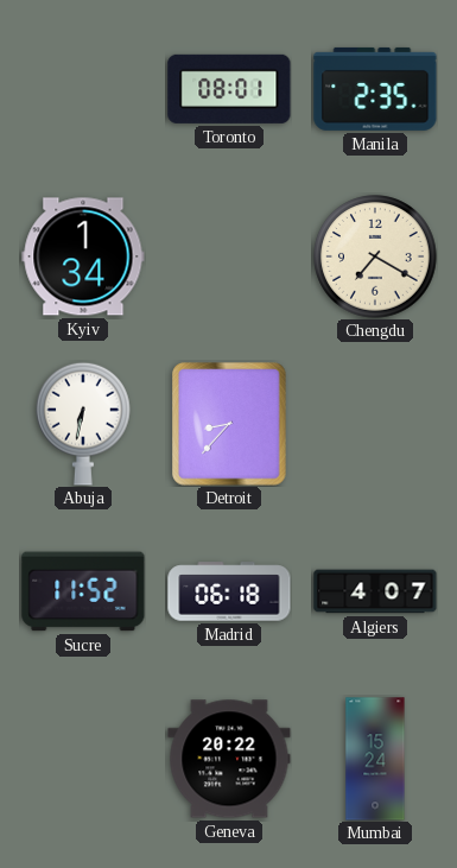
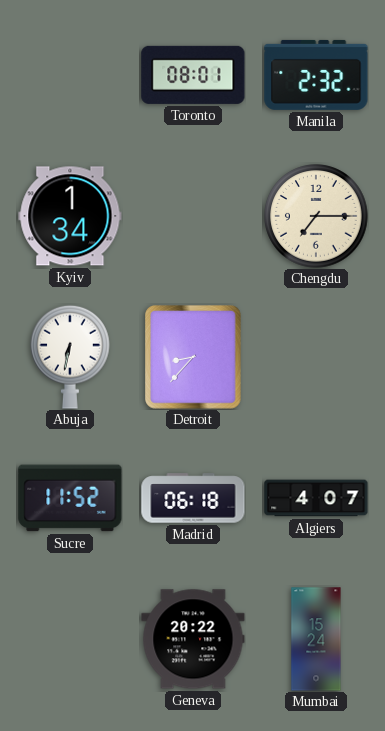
Manila: 2:35 -> 2:32
Chengdu: 7:20 -> 7:15
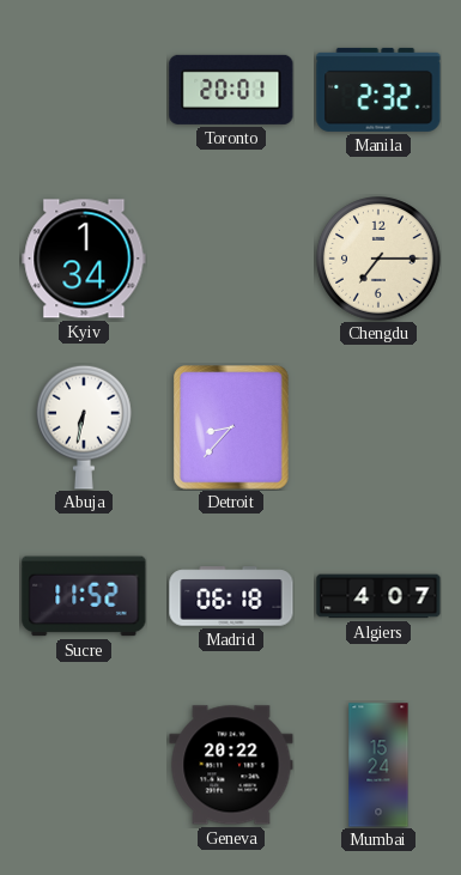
Toronto: 08:01 -> 20:01
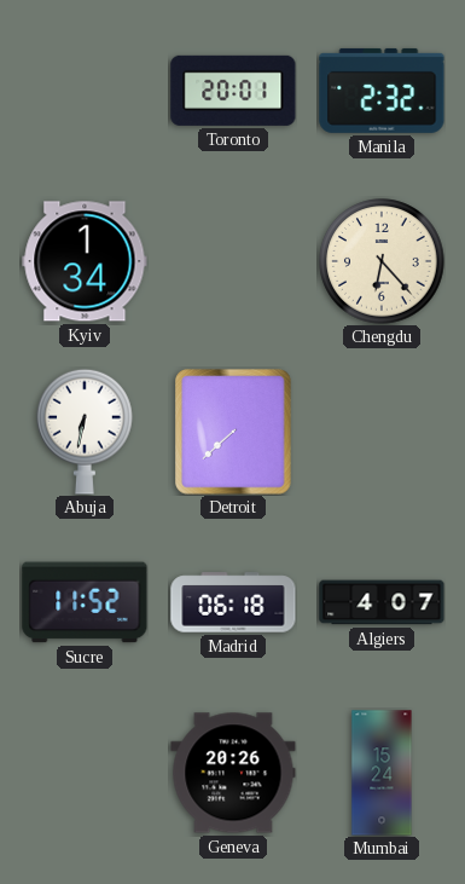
Chengdu: 7:15 -> 6:23
Detroit: 8:37 -> 7:38
Geneva: 20:22 -> 20:26
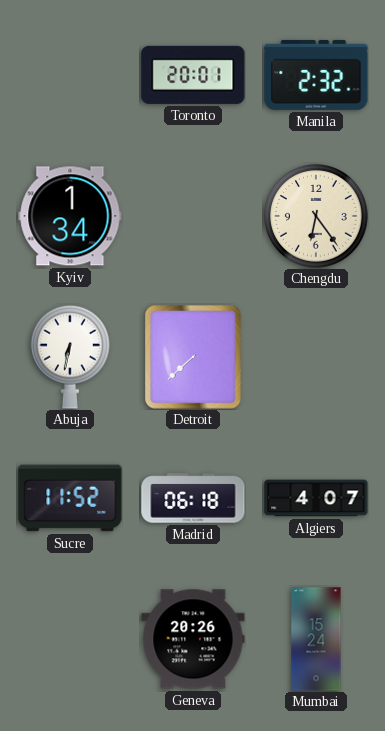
Chengdu: 6:23 -> 6:24
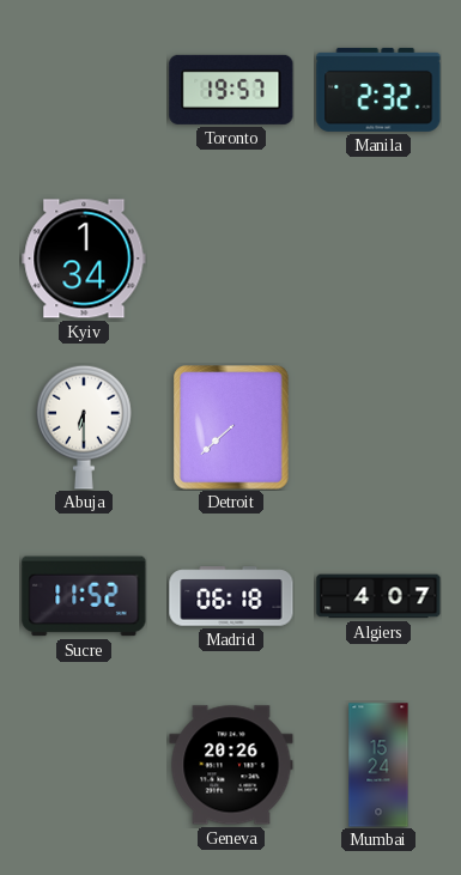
Toronto: 20:01 -> 19:57
Chengdu: 6:24 -> none
Abuja: 6:32 -> 6:30
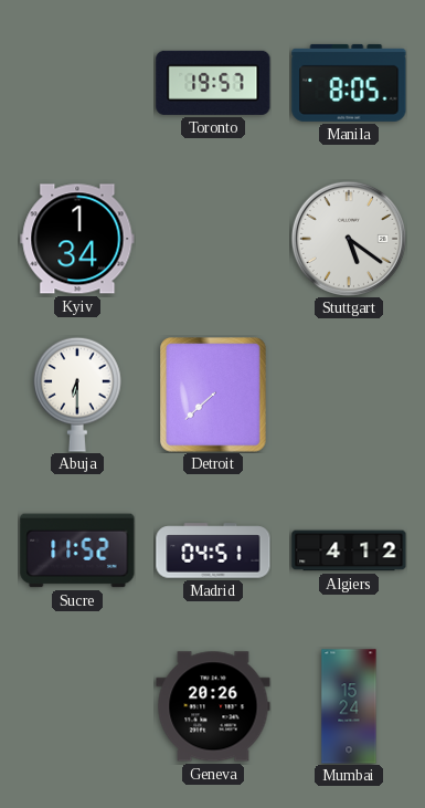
Manila: 2:32 -> 8:05
Stuttgart: none -> 5:21
Madrid: 06:18 -> 04:51
Algiers: 4:07 -> 4:12
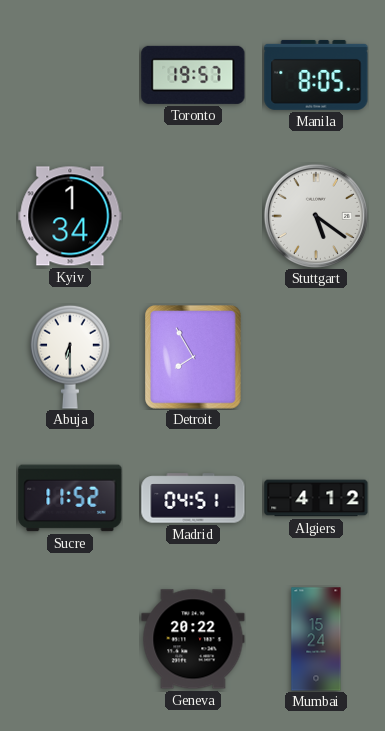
Detroit: 7:38 -> 7:55
Geneva: 20:26 -> 20:22
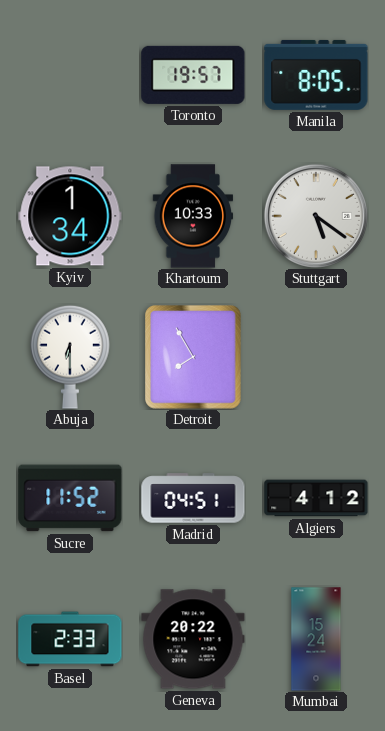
Khartoum: none -> 10:33
Basel: none -> 2:33
